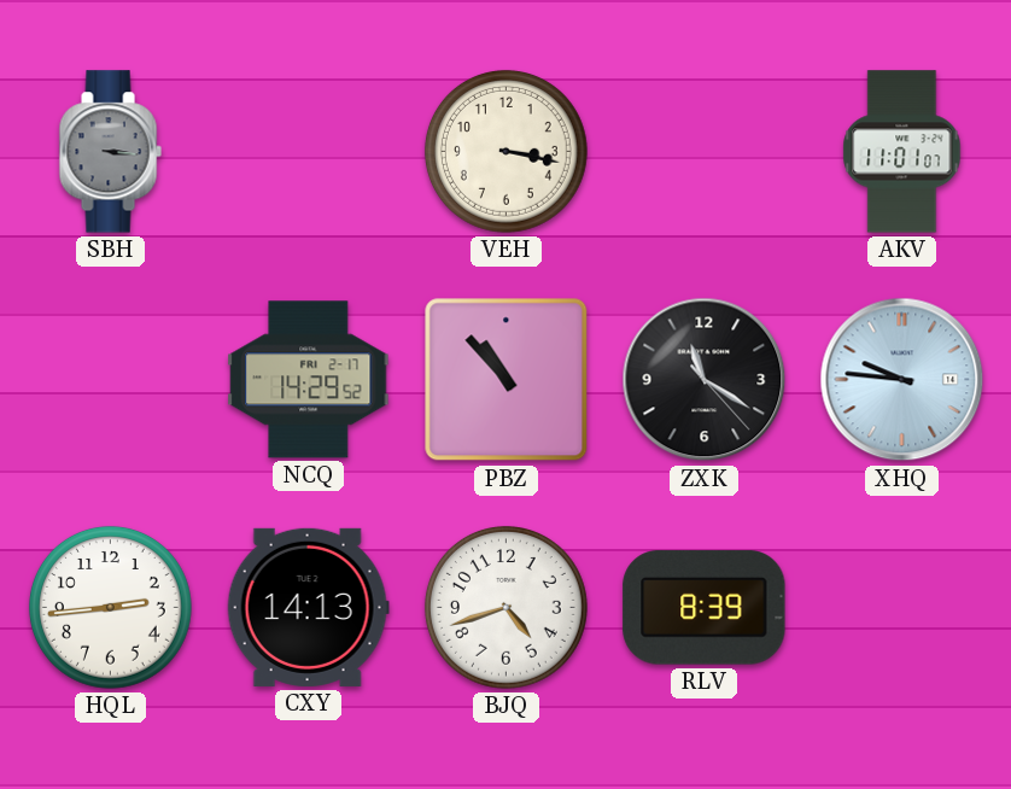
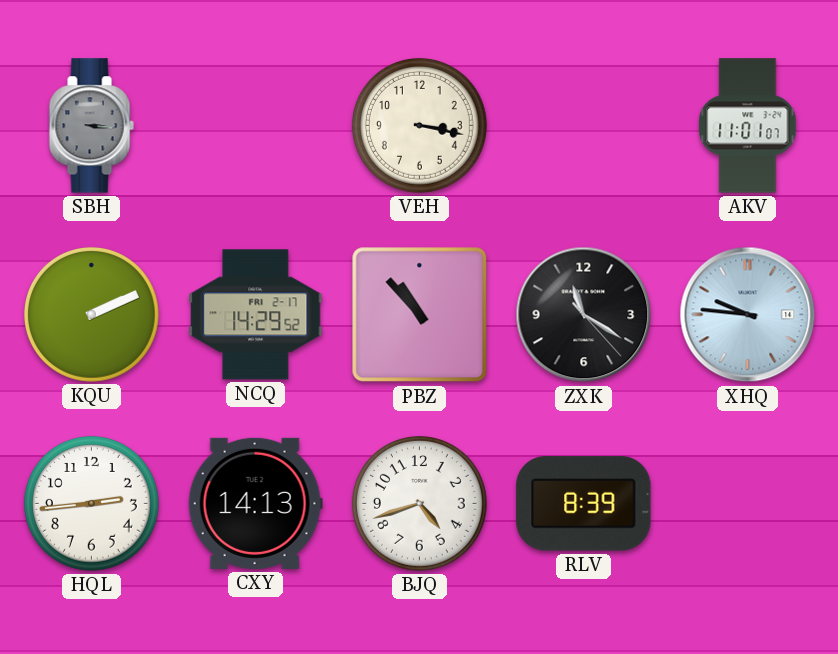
KQU: none -> 2:11
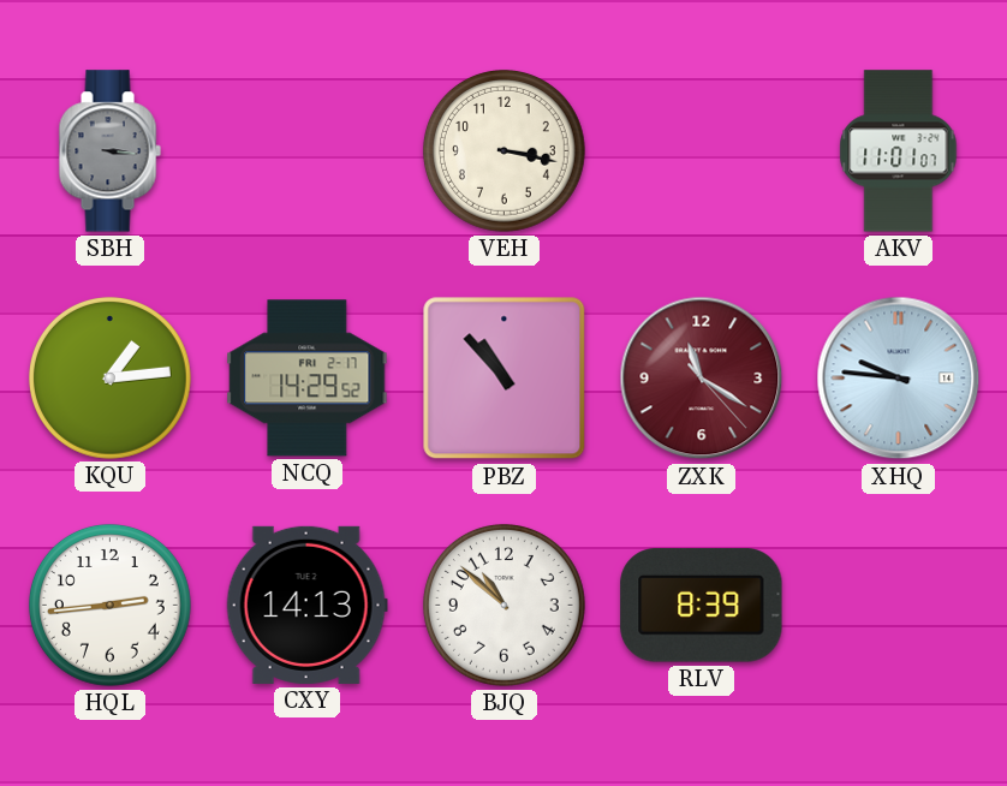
KQU: 2:11 -> 1:14
ZXK dial: black -> burgundy
BJQ: 4:42 -> 10:52
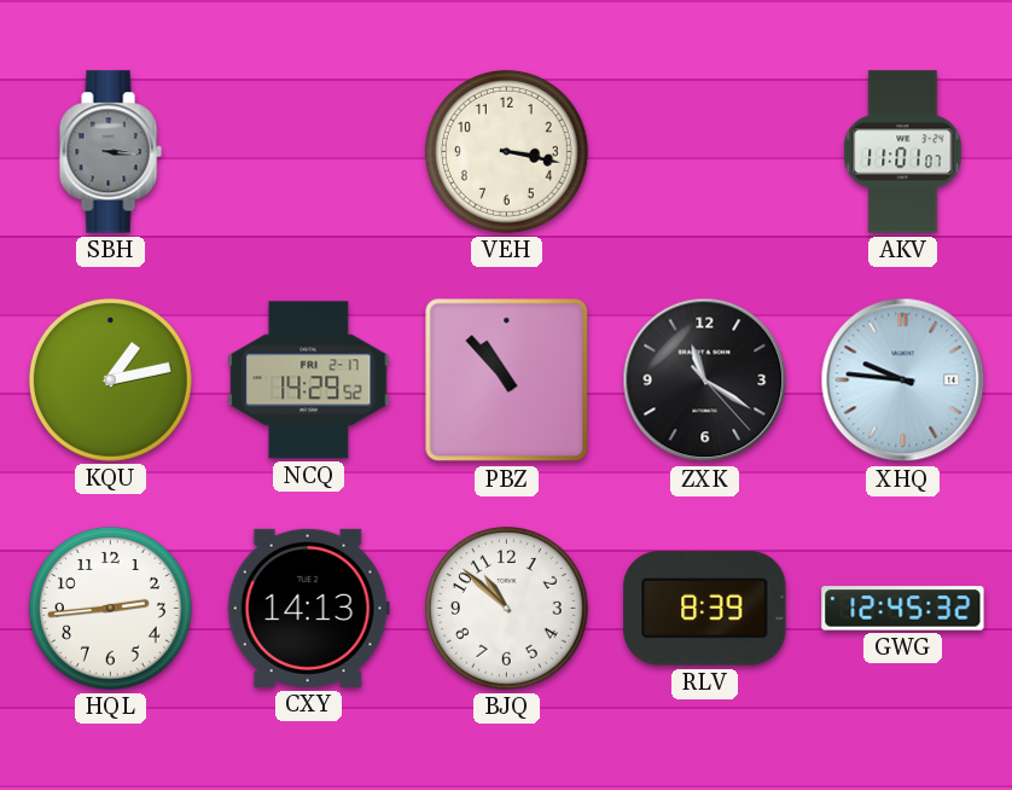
KQU: 1:14 -> 1:13
ZXK dial: burgundy -> black
GWG: none -> 12:45
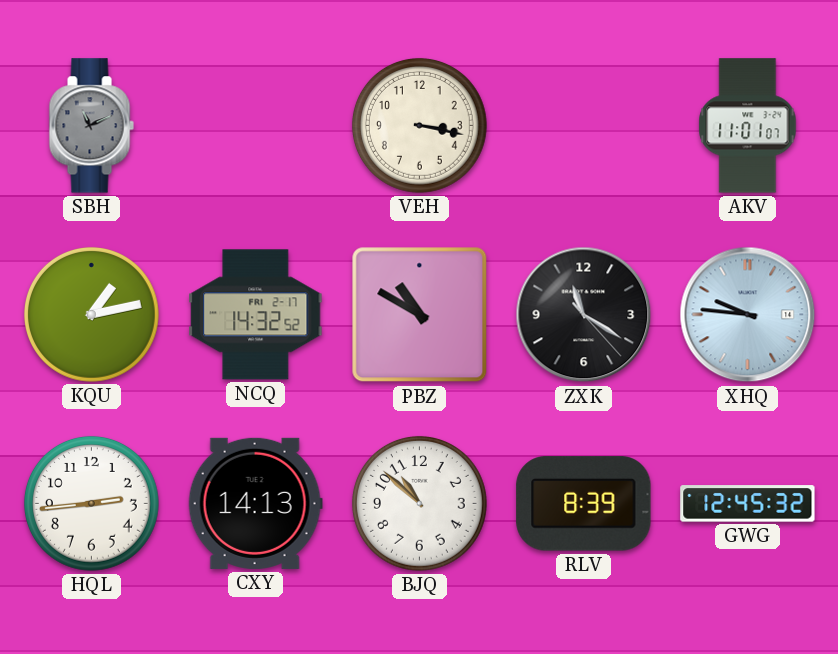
SBH: 3:16 -> 11:11
NCQ: 14:29 -> 14:32
PBZ: 10:53 -> 10:50
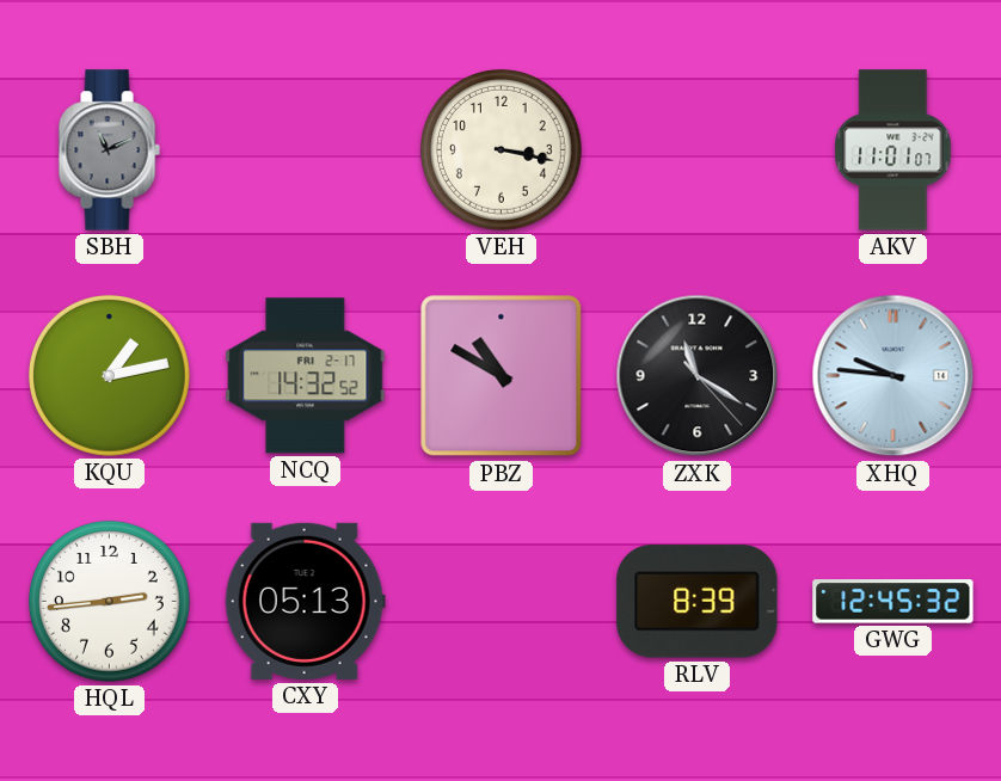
CXY: 14:13 -> 05:13
BJQ: 10:52 -> none
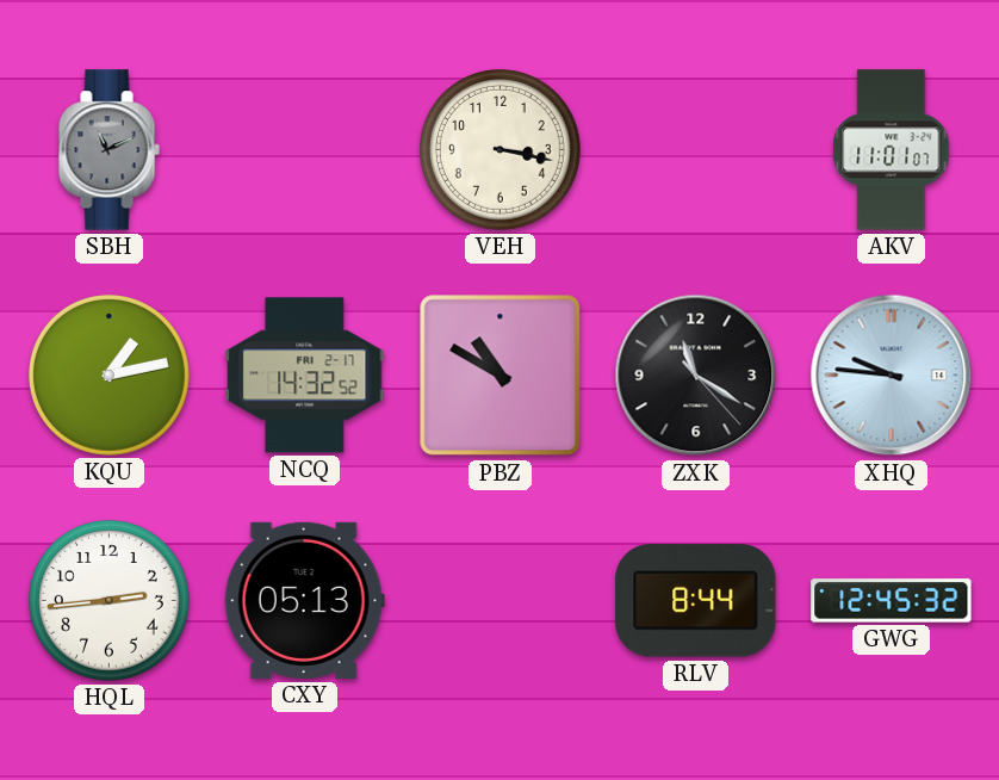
RLV: 8:39 -> 8:44
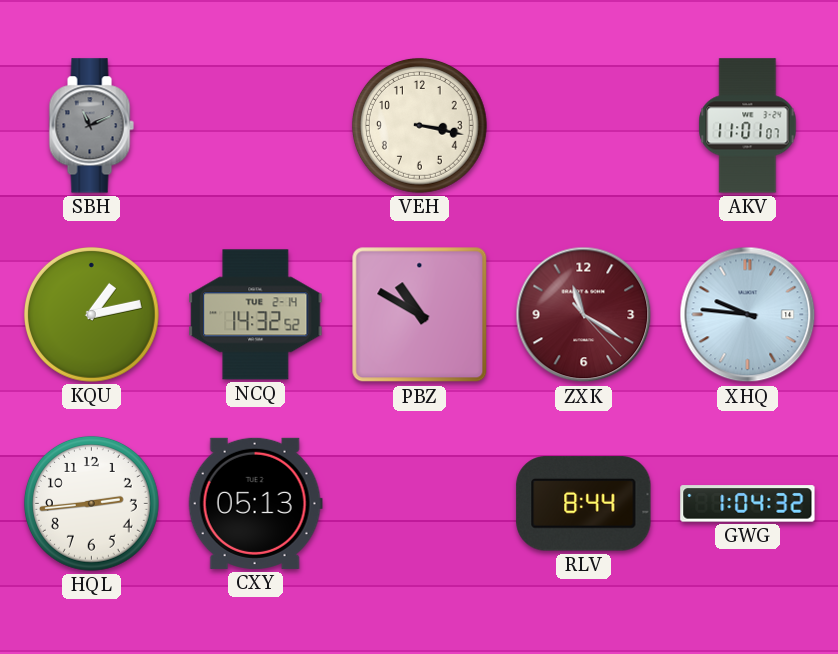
NCQ date: FRI 2-17 -> TUE 2-14
ZXK dial: black -> burgundy
GWG: 12:45 -> 1:04
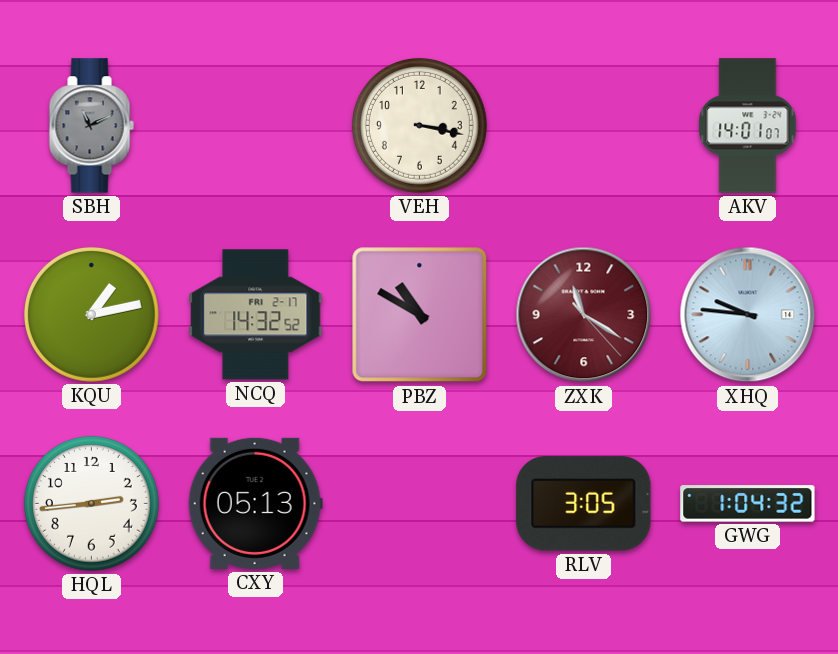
AKV: 11:01 -> 14:01
NCQ date: TUE 2-14 -> FRI 2-17
RLV: 8:44 -> 3:05
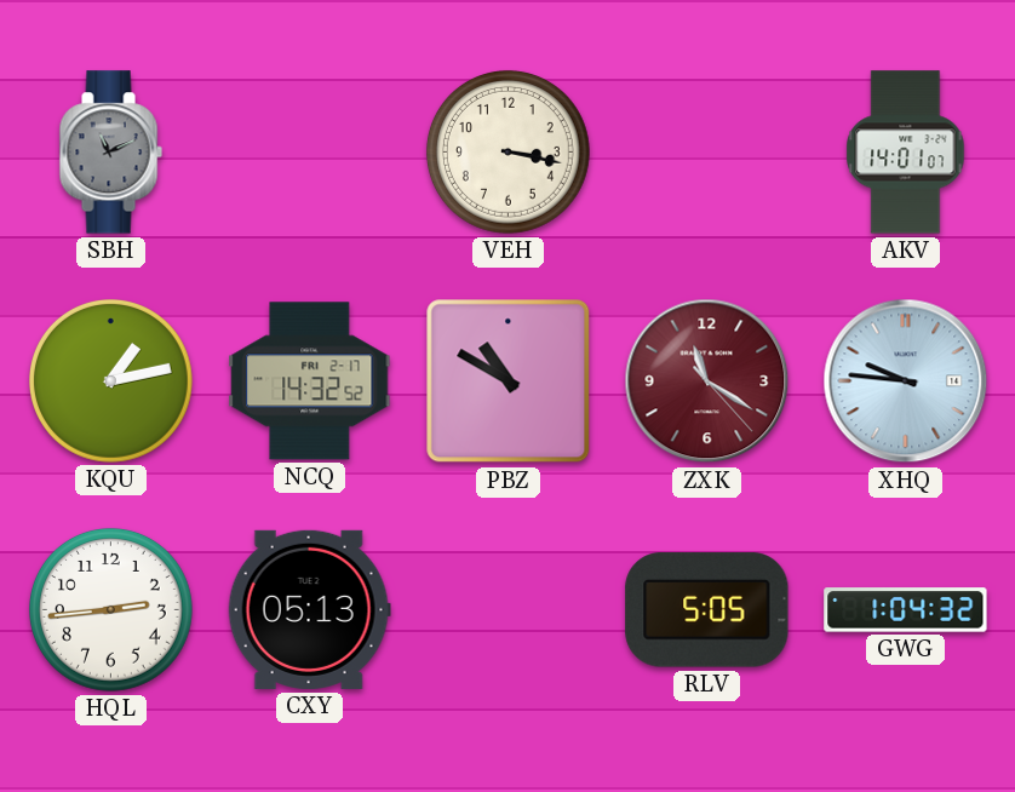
RLV: 3:05 -> 5:05
